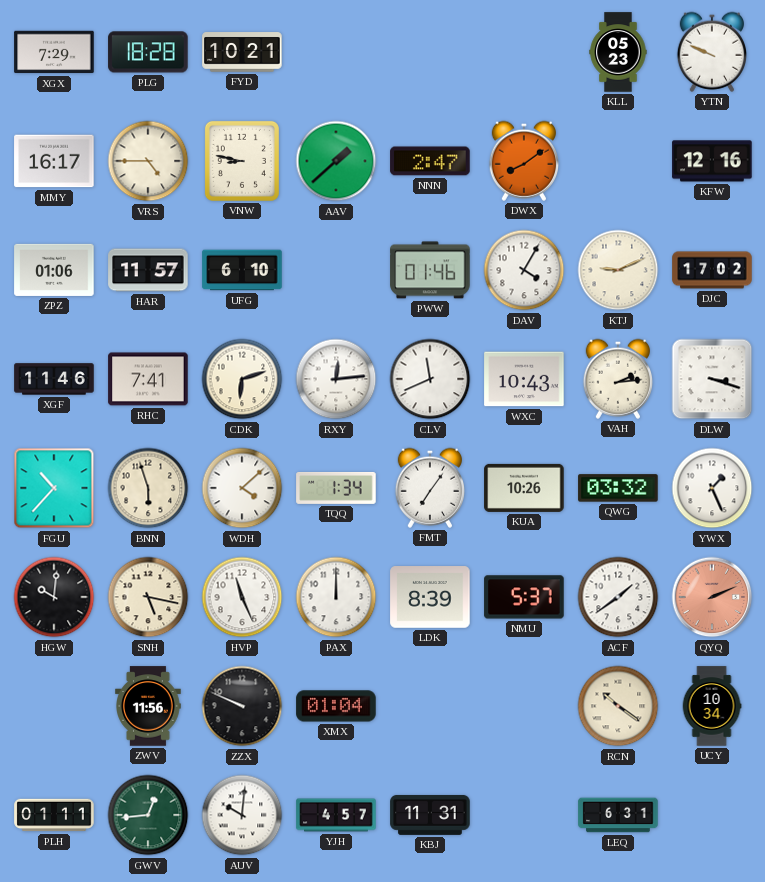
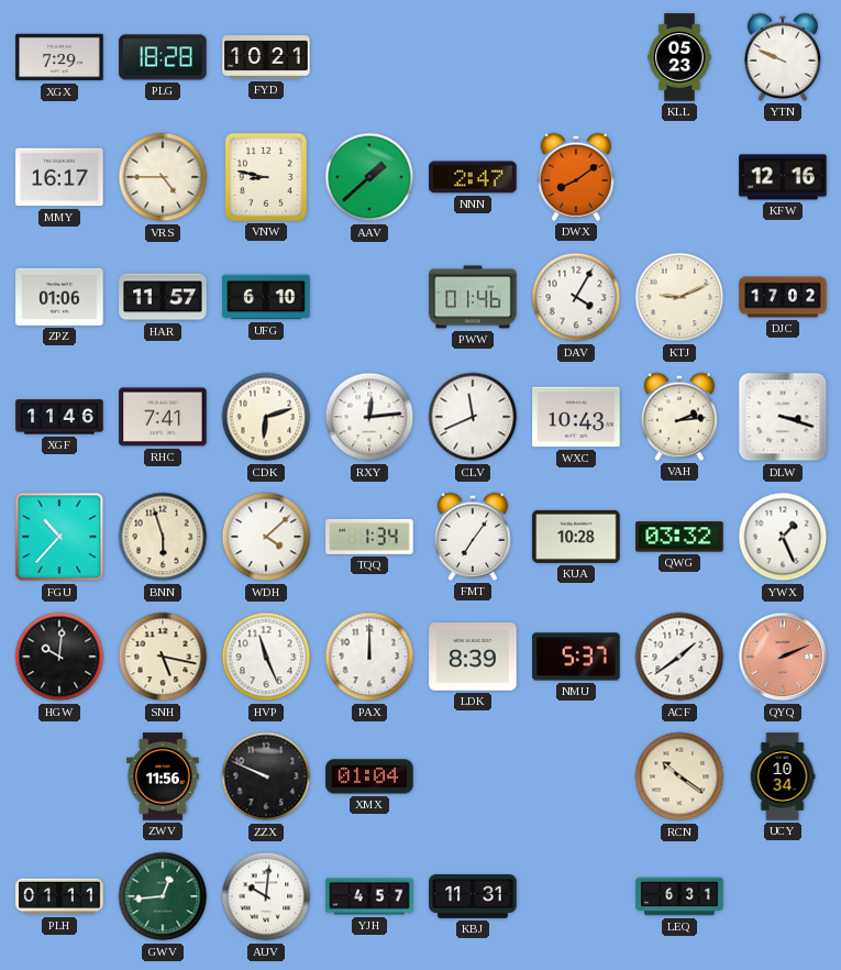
KUA: 10:26 -> 10:28
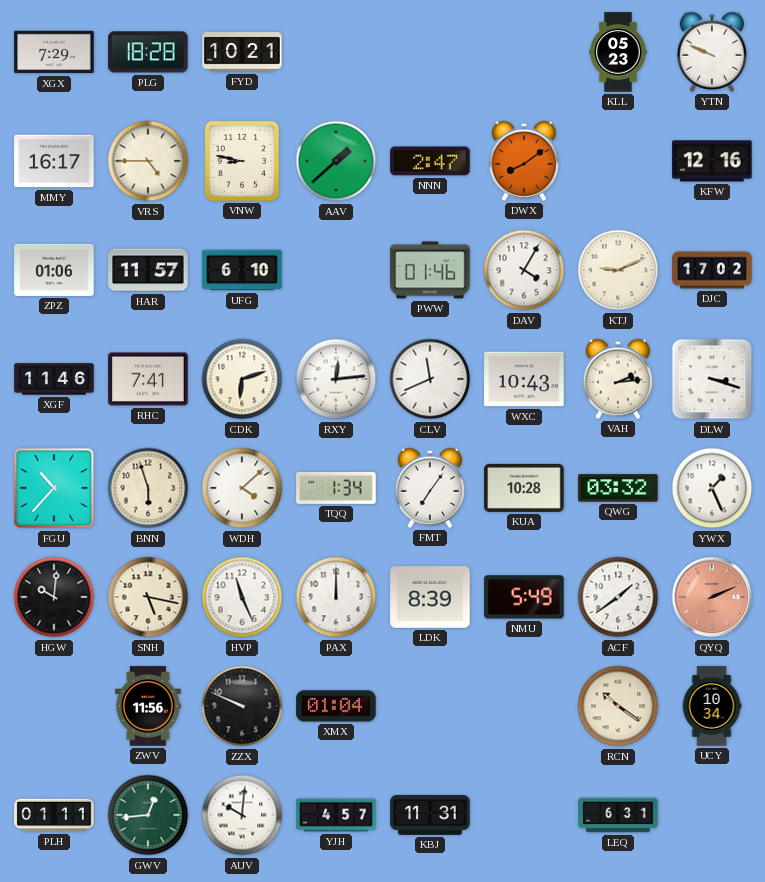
NMU: 5:37 -> 5:49
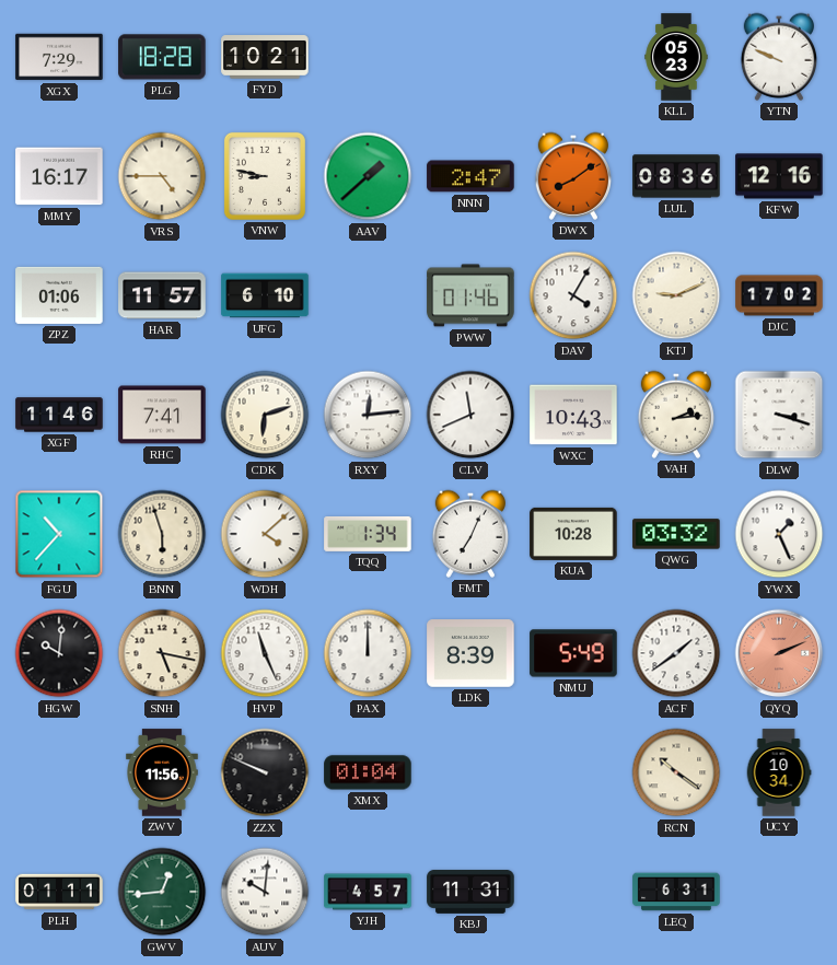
LUL: none -> 08:36
FMT: 7:06 -> 7:04
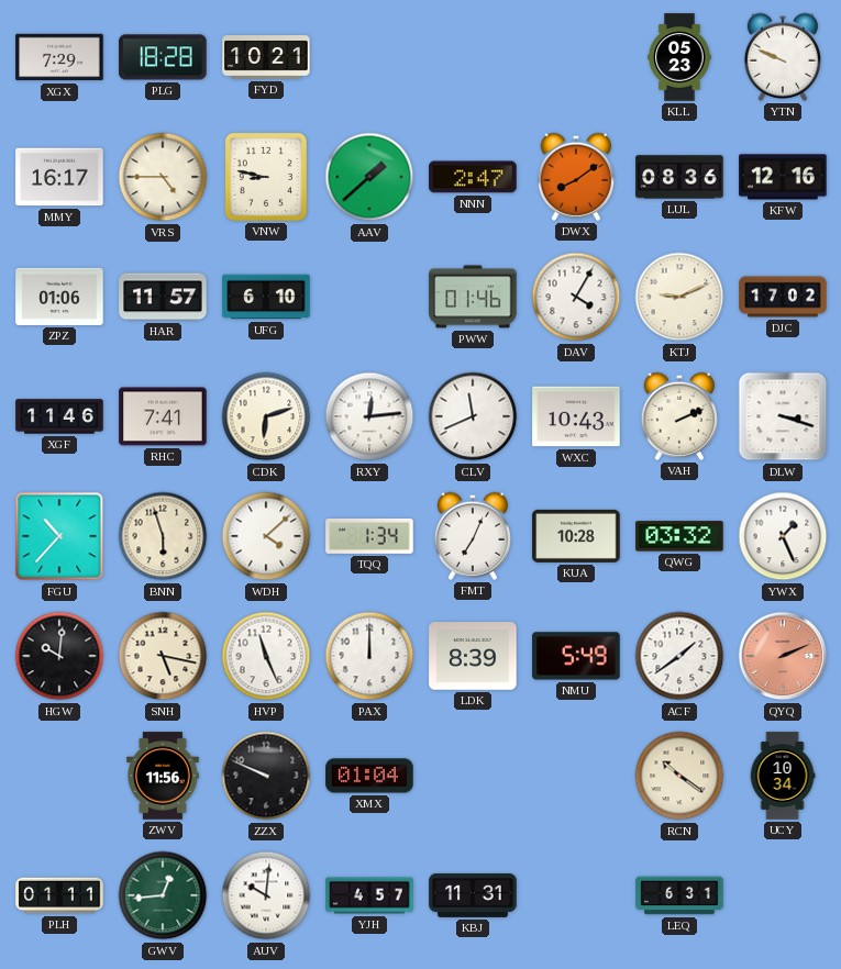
VAH: 2:14 -> 2:11
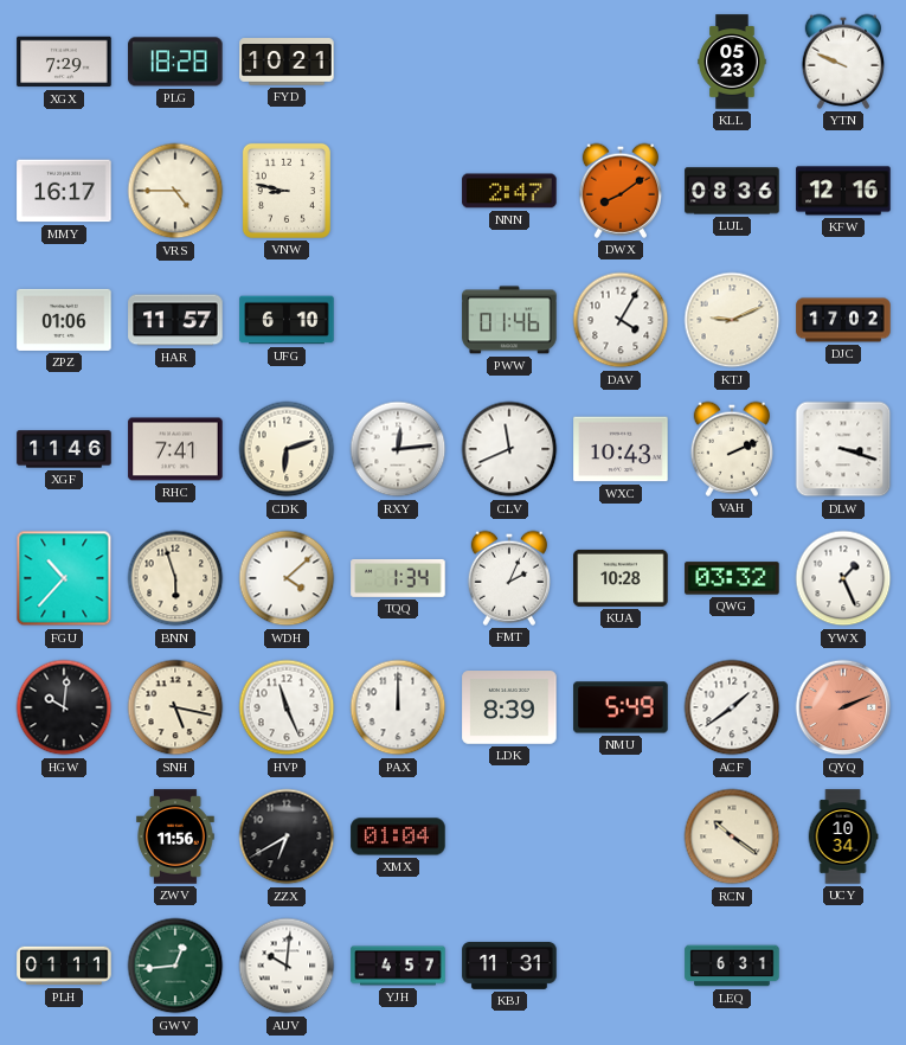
AAV: 1:38 -> none
FMT: 7:04 -> 2:04
ZZX: 9:49 -> 6:40
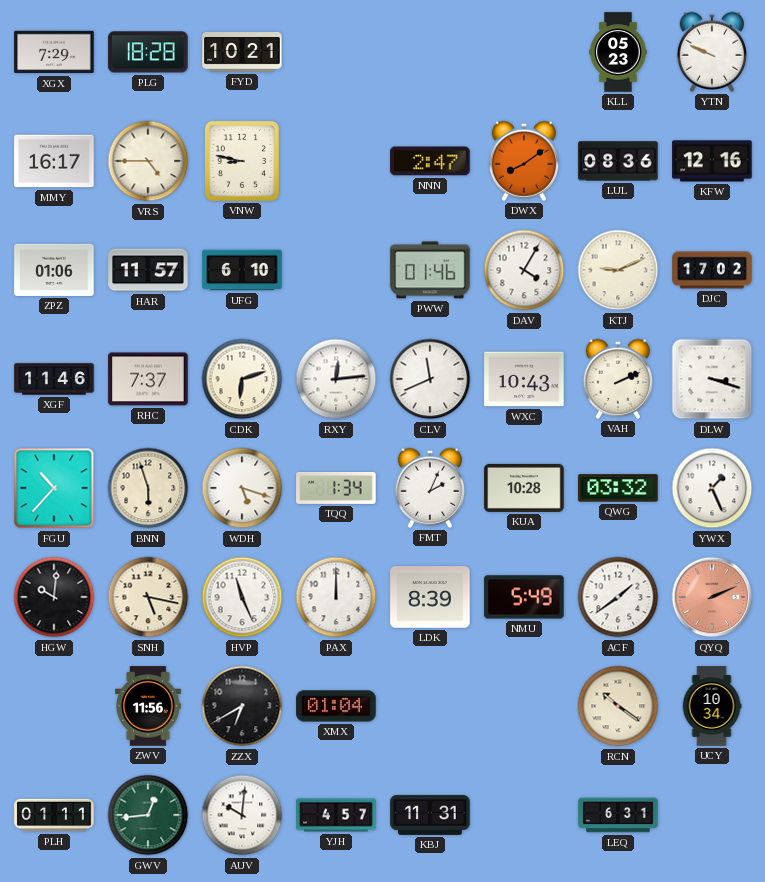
RHC: 7:41 -> 7:37
WDH: 4:08 -> 5:18
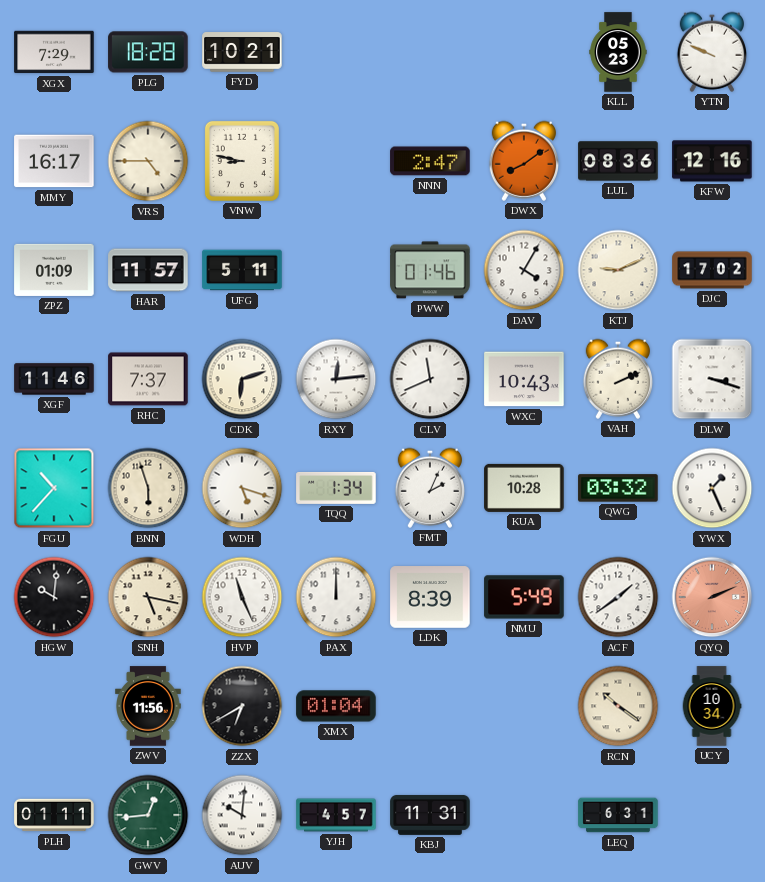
ZPZ: 01:06 -> 01:09
UFG: 6:10 -> 5:11
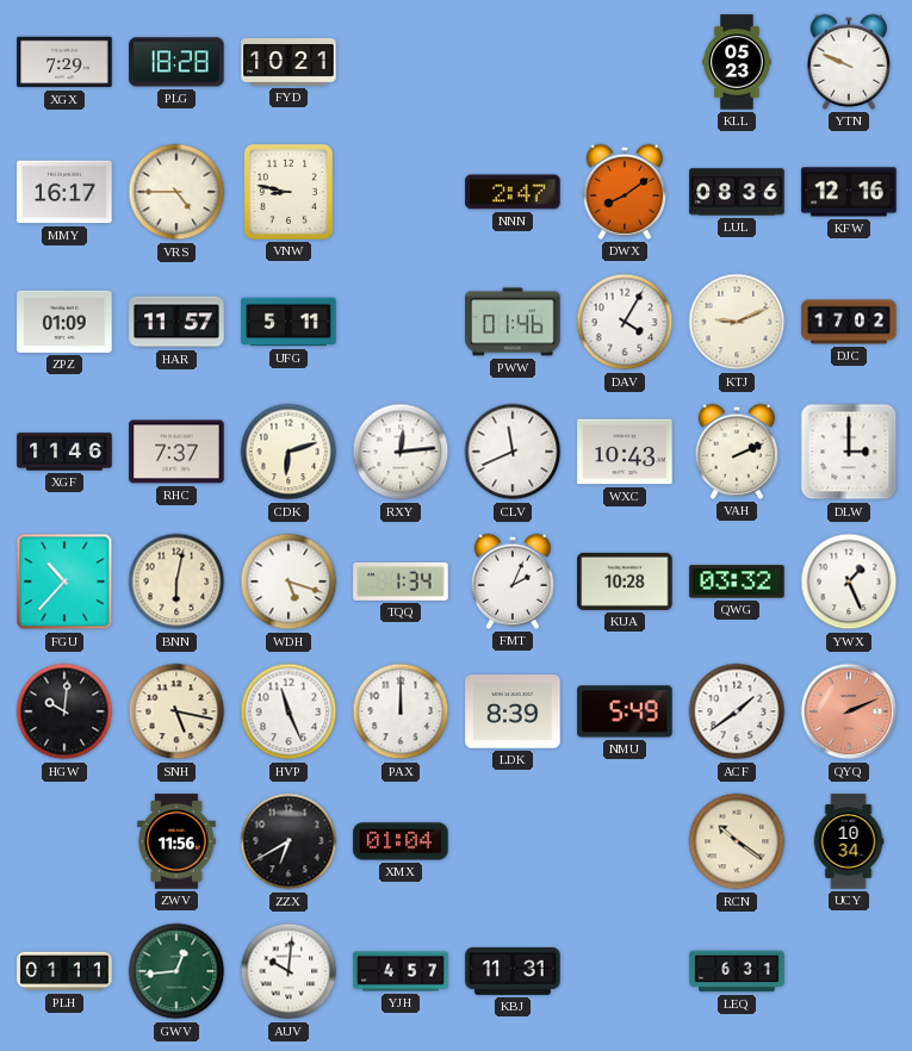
DLW: 3:18 -> 3:00
BNN: 5:57 -> 6:02
